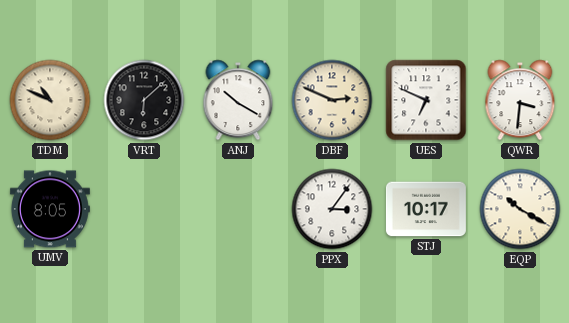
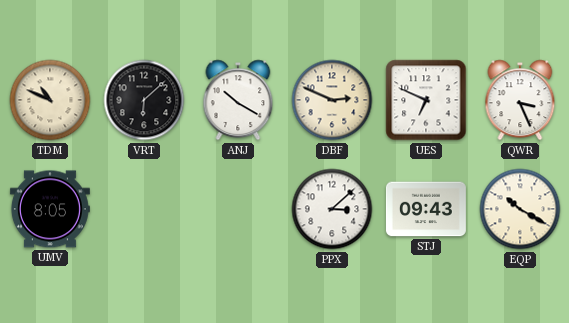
QWR: 3:31 -> 3:26
PPX: 3:06 -> 3:08
STJ: 10:17 -> 09:43
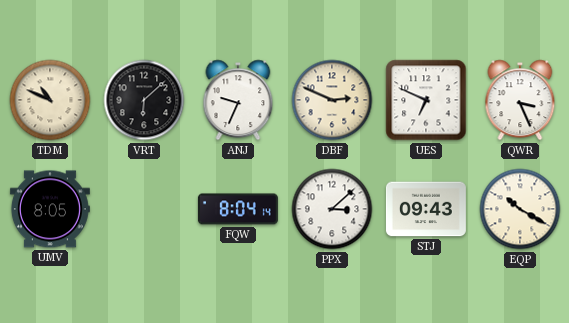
ANJ: 10:20 -> 9:34
FQW: none -> 8:04
